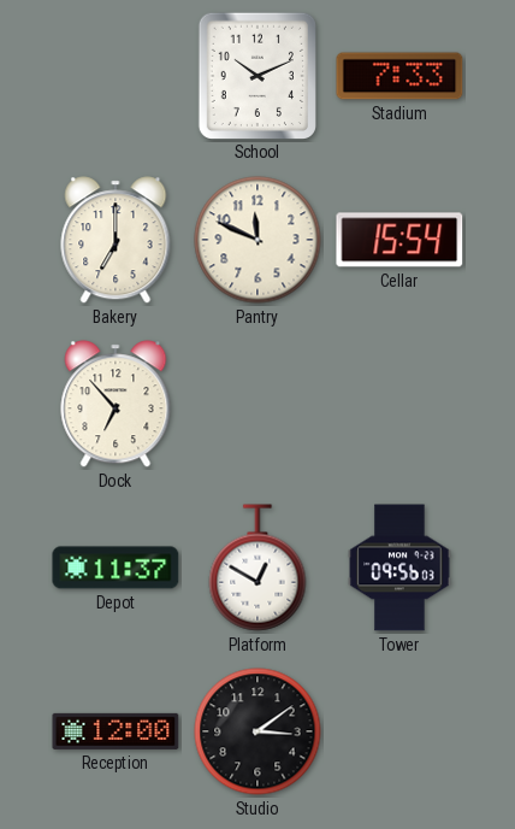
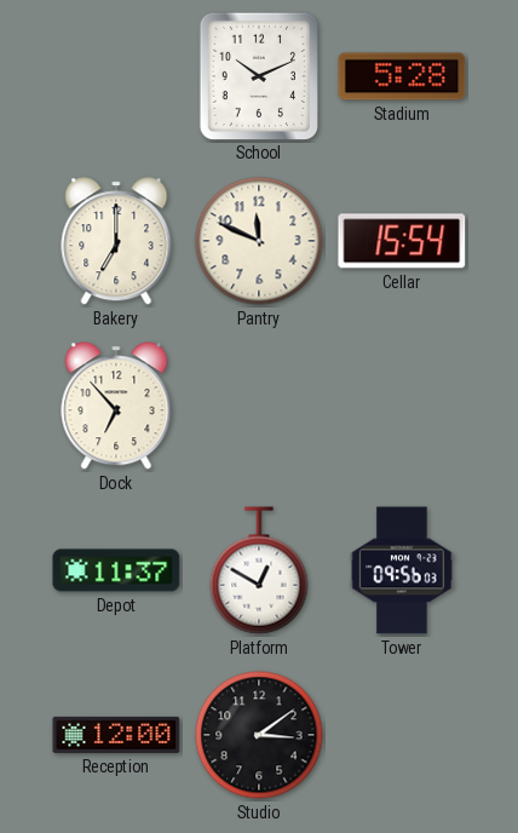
Stadium: 7:33 -> 5:28
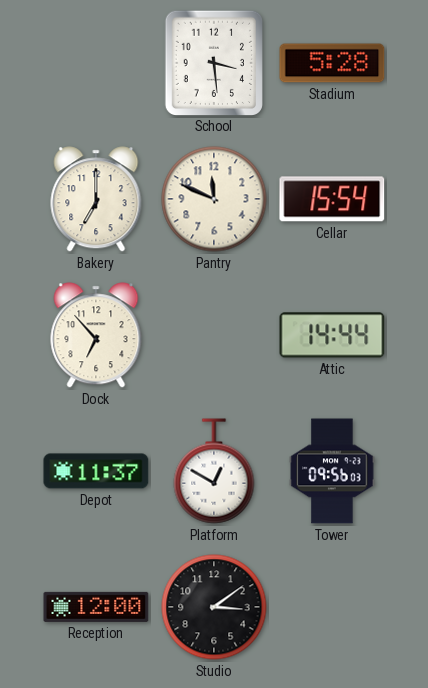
School: 10:11 -> 3:29
Attic: none -> 14:44
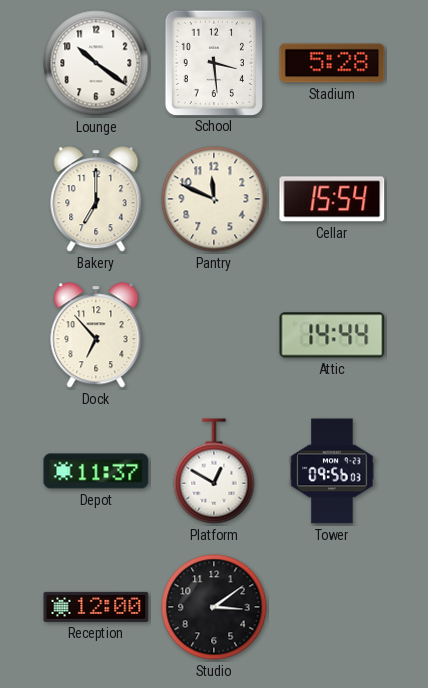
Lounge: none -> 10:21
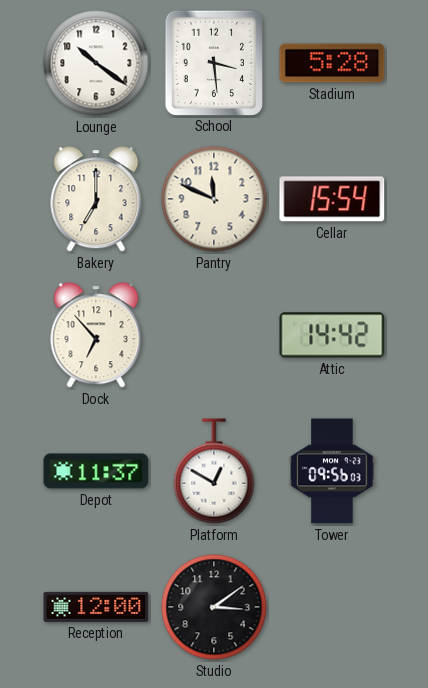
Attic: 14:44 -> 14:42
